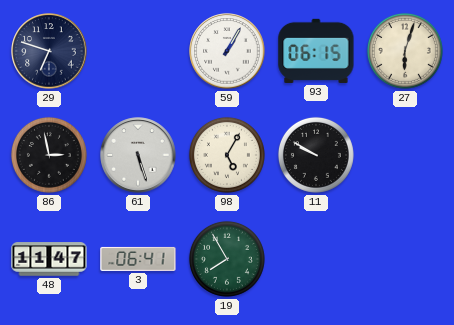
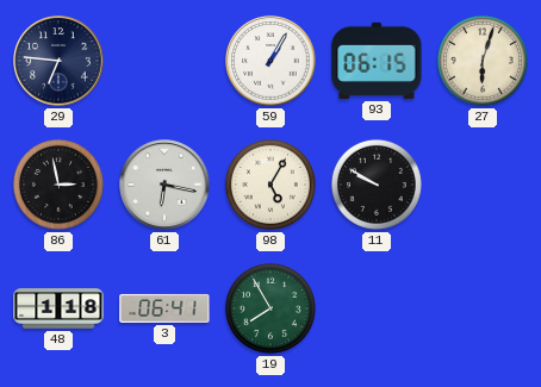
29: 6:48 -> 6:46
61: 5:27 -> 6:17
48: 11:47 -> 1:18
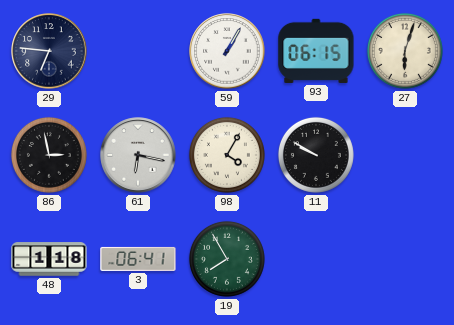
98: 5:05 -> 4:05
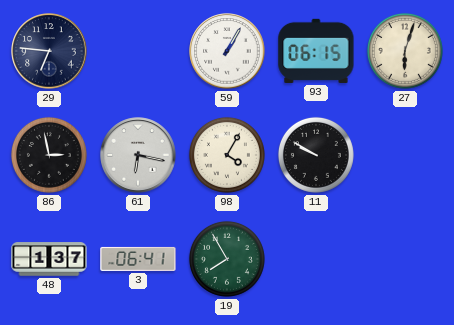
48: 1:18 -> 1:37
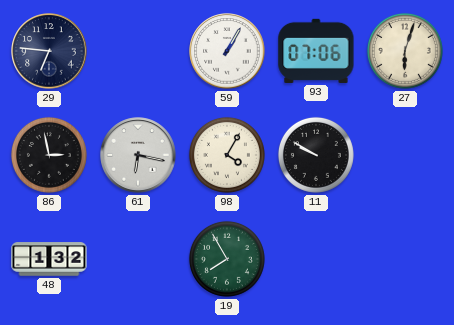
93: 06:15 -> 07:06
48: 1:37 -> 1:32
3: 06:41 -> none
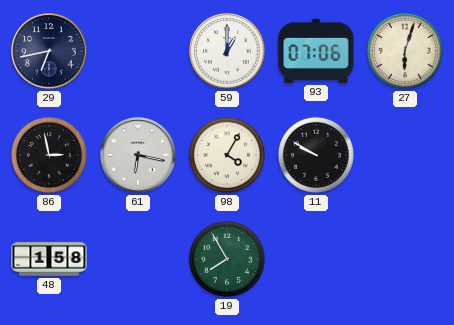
29: 6:46 -> 6:43
59: 1:05 -> 1:00
48: 1:32 -> 1:58
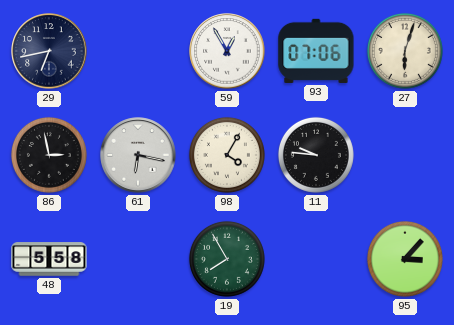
59: 1:00 -> 12:55
11: 9:50 -> 9:46
48: 1:58 -> 5:58
95: none -> 3:07
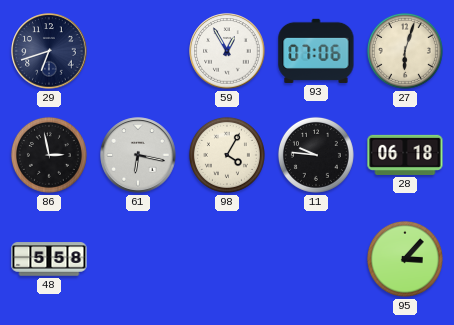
29: 6:43 -> 6:42
28: none -> 06:18
19: 7:55 -> none
